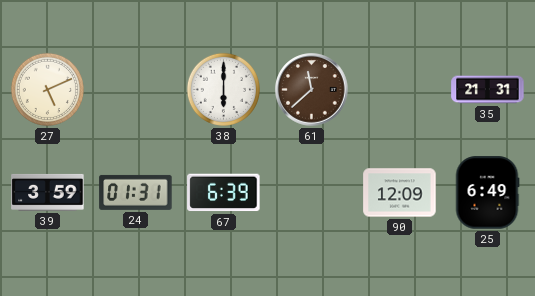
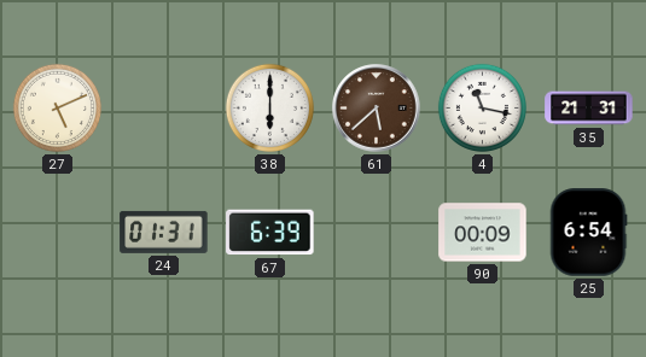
61: 11:38 -> 5:38
4: none -> 11:17
39: 3:59 -> none
90: 12:09 -> 00:09
25: 6:49 -> 6:54
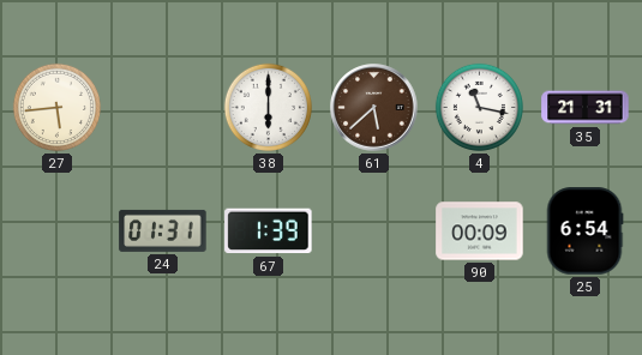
27: 5:11 -> 5:44
67: 6:39 -> 1:39
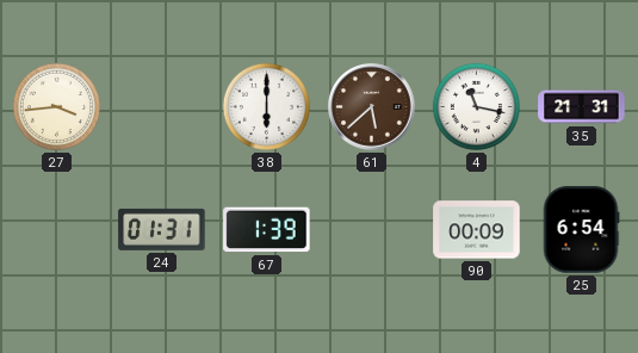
27: 5:44 -> 3:44
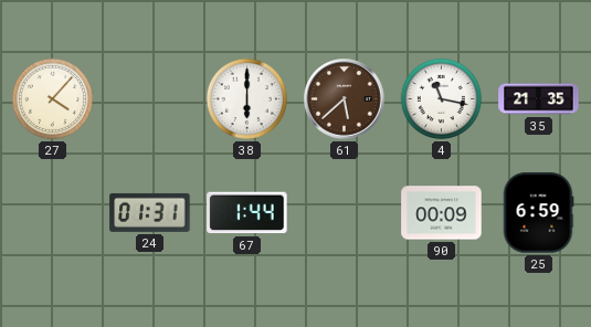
27: 3:44 -> 4:07
35: 21:31 -> 21:35
67: 1:39 -> 1:44
25: 6:54 -> 6:59
